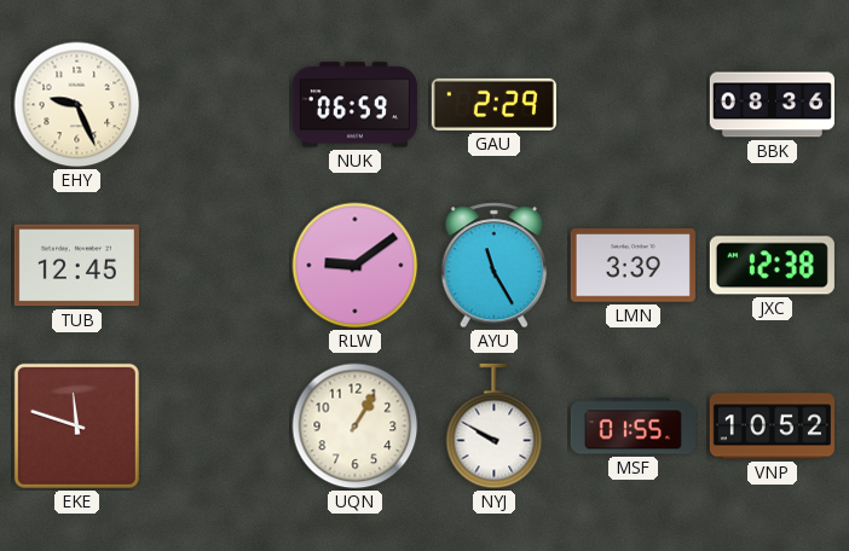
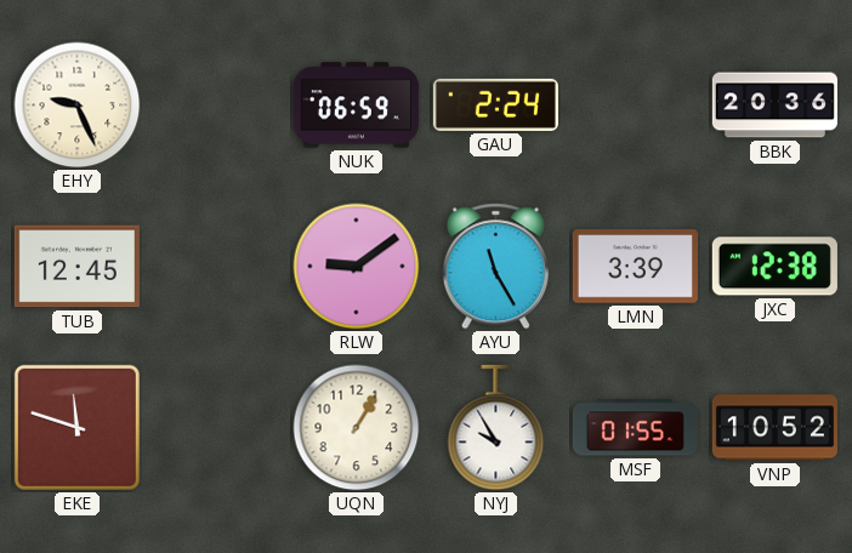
GAU: 2:29 -> 2:24
BBK: 08:36 -> 20:36
NYJ: 9:50 -> 9:55
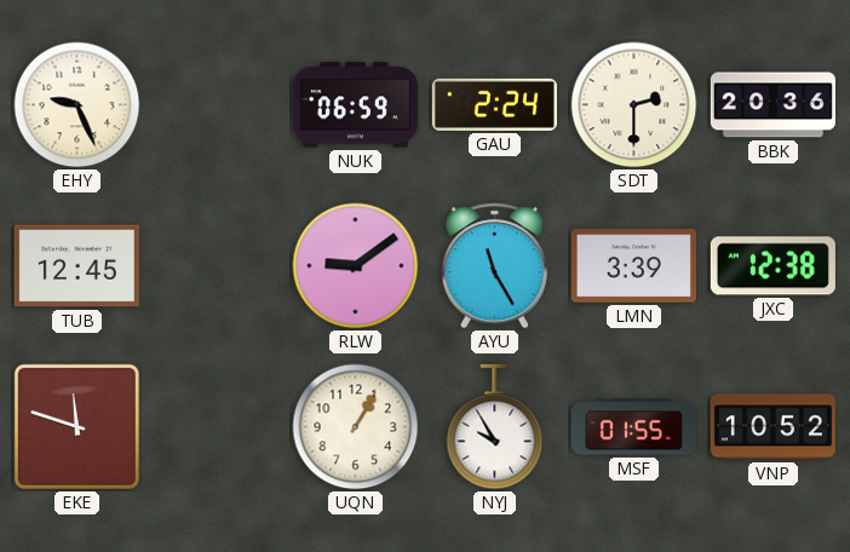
SDT: none -> 2:30
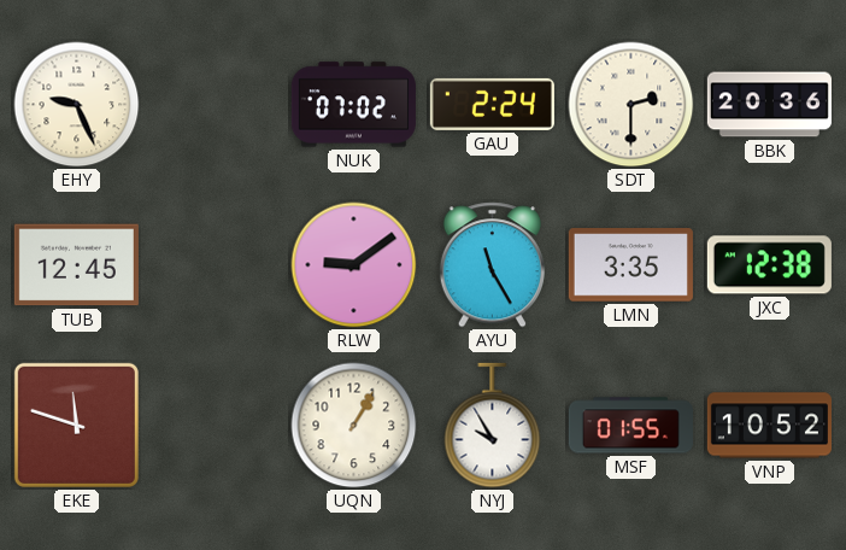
NUK: 06:59 -> 07:02
LMN: 3:39 -> 3:35
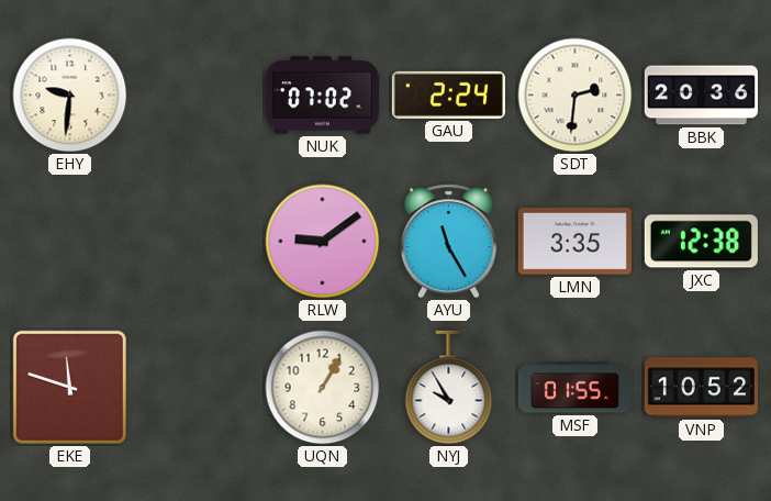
EHY: 9:26 -> 9:31
SDT: 2:30 -> 2:31
TUB: 12:45 -> none
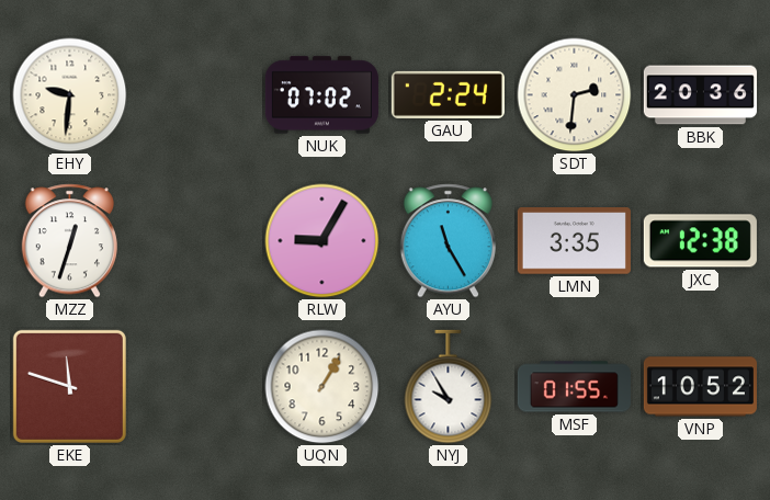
MZZ: none -> 12:33
RLW: 9:09 -> 9:05
